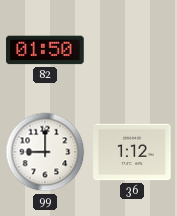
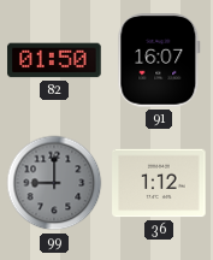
91: none -> 16:07
99 dial: white -> grey
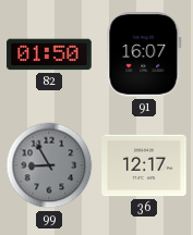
99: 9:00 -> 8:55
36: 1:12 -> 12:17
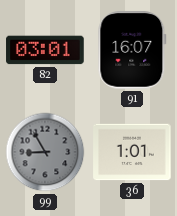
82: 01:50 -> 03:01
36: 12:17 -> 1:01
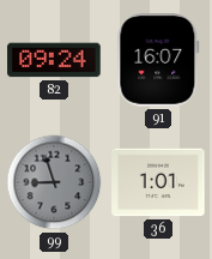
82: 03:01 -> 09:24
99: 8:55 -> 8:57
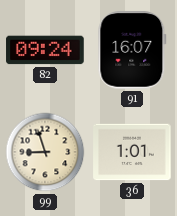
99 dial: grey -> cream
